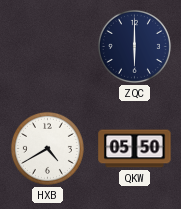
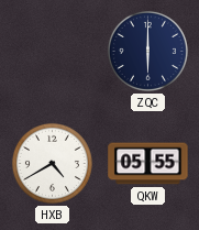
QKW: 05:50 -> 05:55
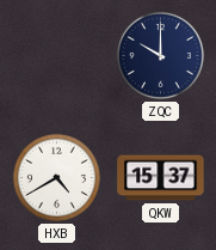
ZQC: 6:00 -> 10:00
QKW: 05:55 -> 15:37
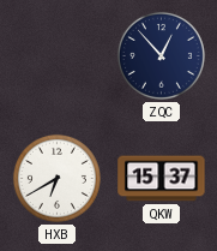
ZQC: 10:00 -> 12:53
HXB: 4:40 -> 6:40
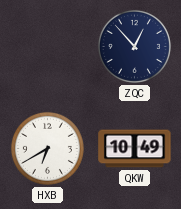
QKW: 15:37 -> 10:49
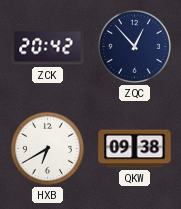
ZCK: none -> 20:42
QKW: 10:49 -> 09:38
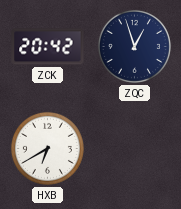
ZQC: 12:53 -> 12:57
QKW: 09:38 -> none
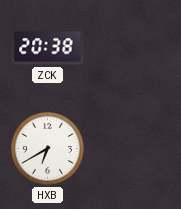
ZCK: 20:42 -> 20:38
ZQC: 12:57 -> none
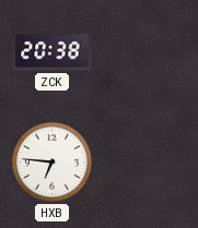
HXB: 6:40 -> 6:46
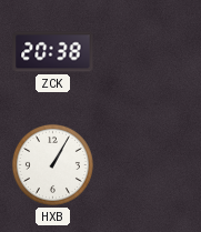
HXB: 6:46 -> 1:05
